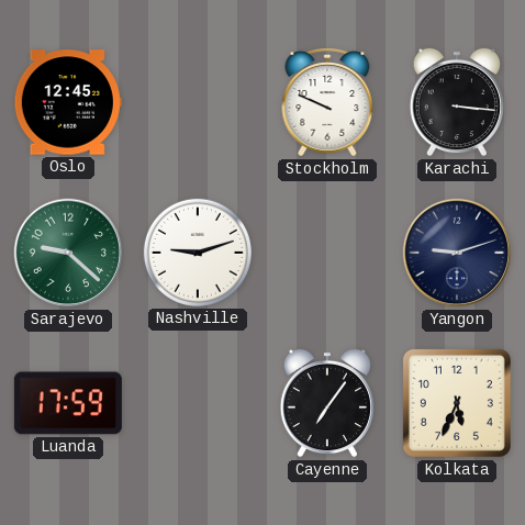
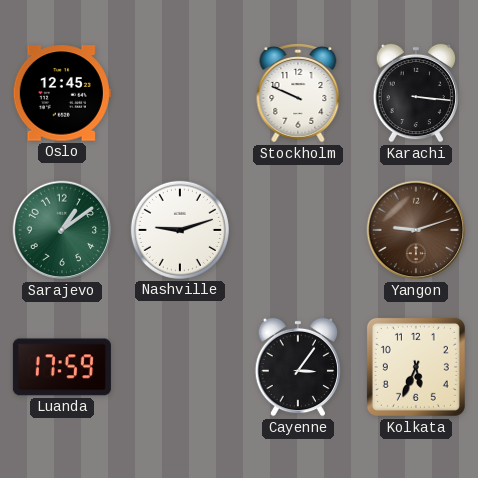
Sarajevo: 9:22 -> 1:09
Yangon dial: navy -> brown
Cayenne: 7:06 -> 3:06
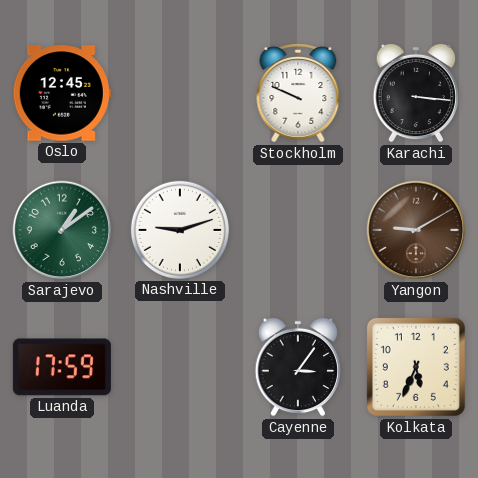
Yangon: 9:12 -> 9:10
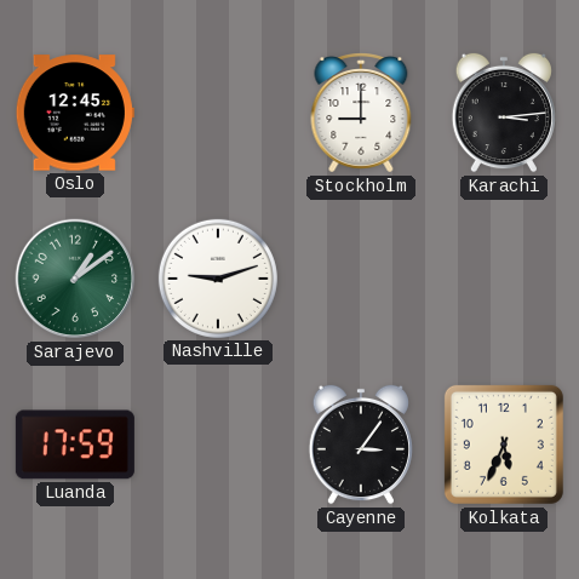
Stockholm: 9:49 -> 9:00
Karachi: 3:16 -> 3:14
Yangon: 9:10 -> none
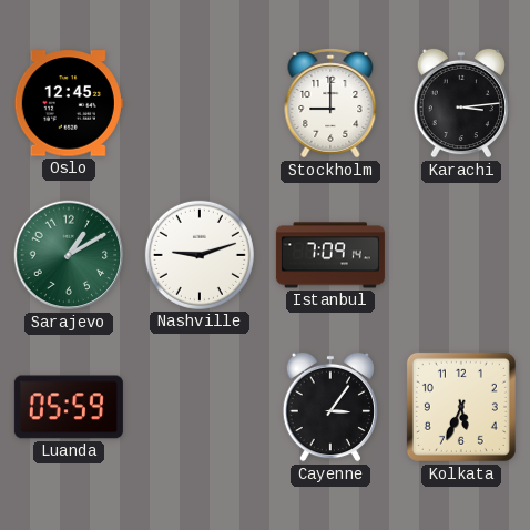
Sarajevo: 1:09 -> 1:10
Istanbul: none -> 7:09
Luanda: 17:59 -> 05:59
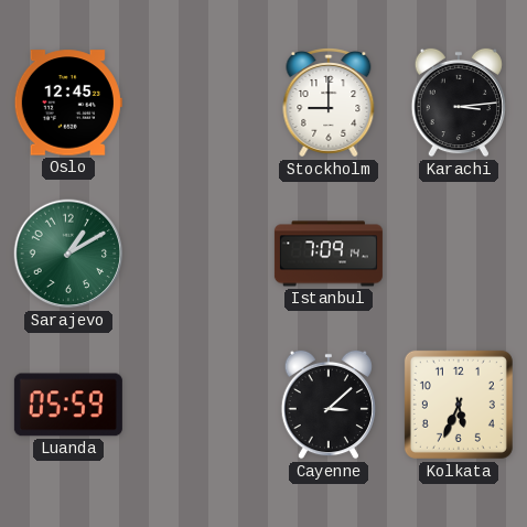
Nashville: 9:12 -> none
Cayenne: 3:06 -> 3:08
